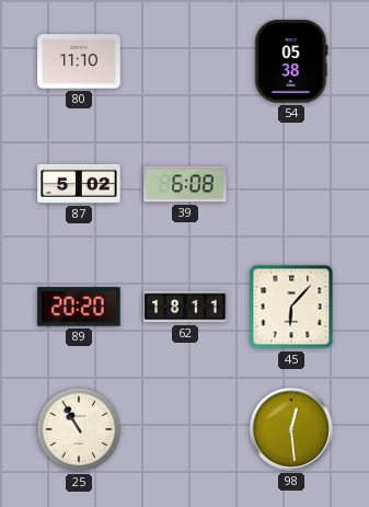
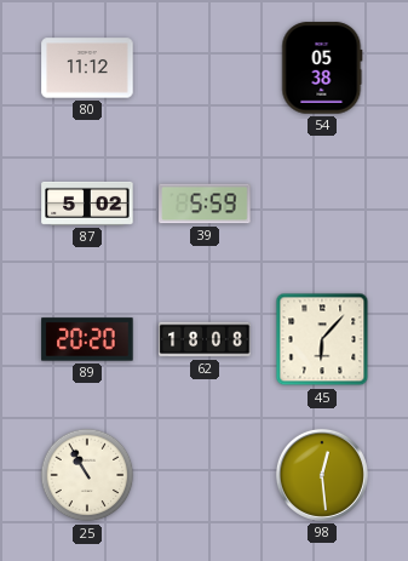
80: 11:10 -> 11:12
39: 6:08 -> 5:59
62: 18:11 -> 18:08
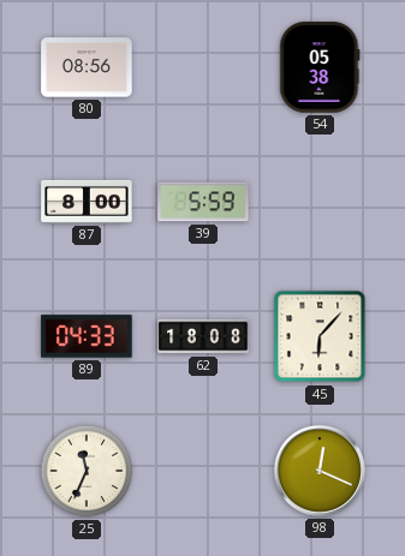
80: 11:12 -> 08:56
87: 5:02 -> 8:00
89: 20:20 -> 04:33
25: 10:55 -> 11:34
98: 12:29 -> 12:19
